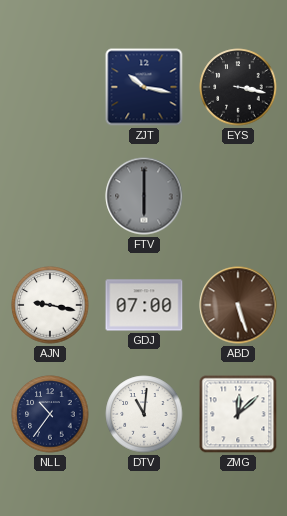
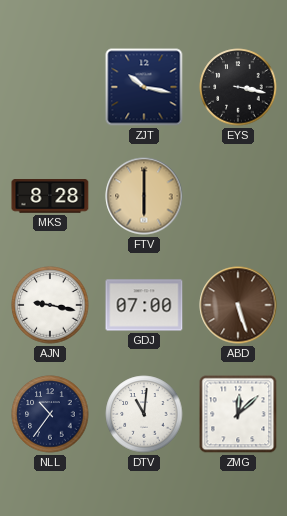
MKS: none -> 8:28
FTV dial: grey -> champagne
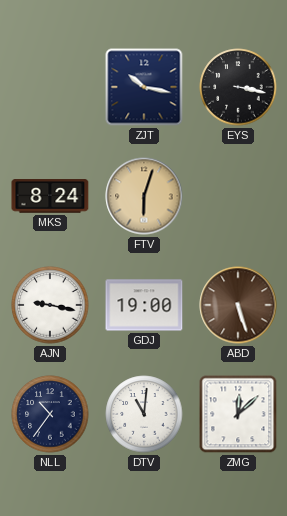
MKS: 8:28 -> 8:24
FTV: 6:00 -> 6:03
GDJ: 07:00 -> 19:00
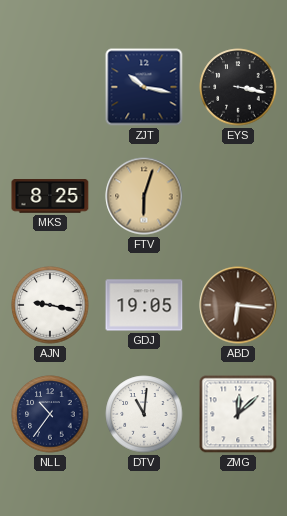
MKS: 8:24 -> 8:25
GDJ: 19:00 -> 19:05
ABD: 5:27 -> 6:16
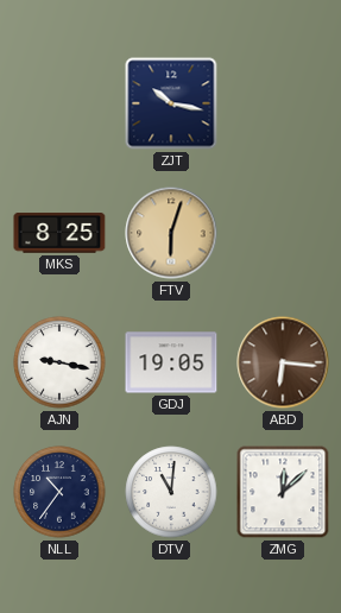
EYS: 3:17 -> none
